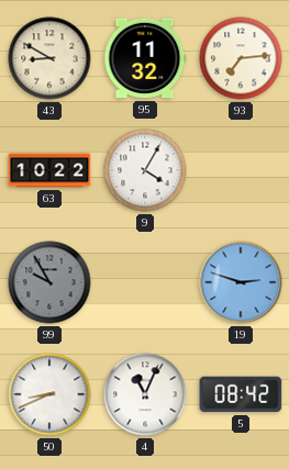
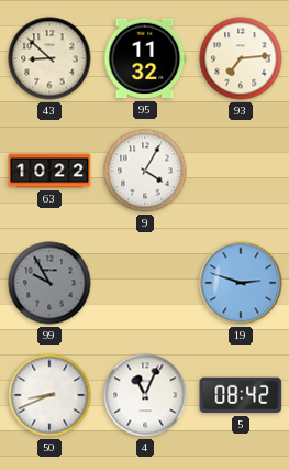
43: 8:50 -> 8:52
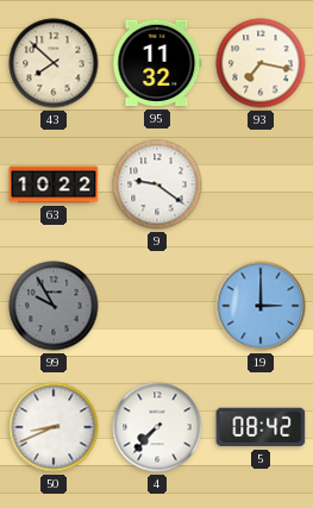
43: 8:52 -> 7:52
93: 7:14 -> 7:17
9: 4:05 -> 9:21
19: 2:48 -> 3:00
4: 11:04 -> 7:37
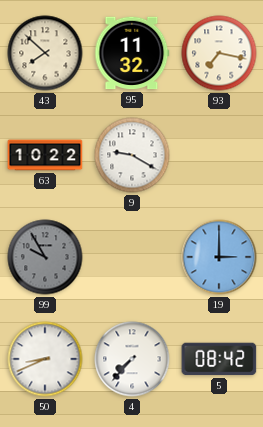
9: 9:21 -> 9:20
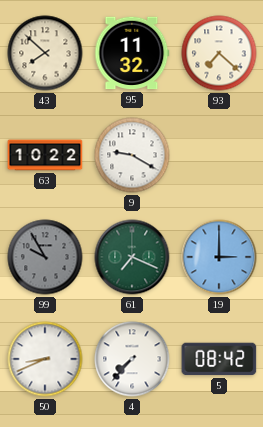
93: 7:17 -> 7:22
61: none -> 7:19
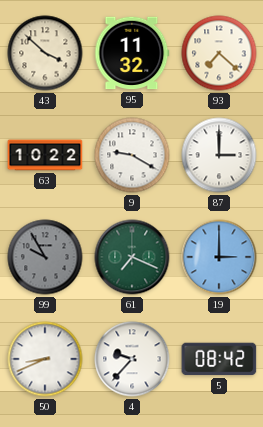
43: 7:52 -> 3:52
87: none -> 3:00
4: 7:37 -> 9:37
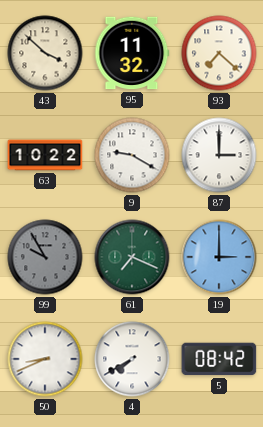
4: 9:37 -> 7:40
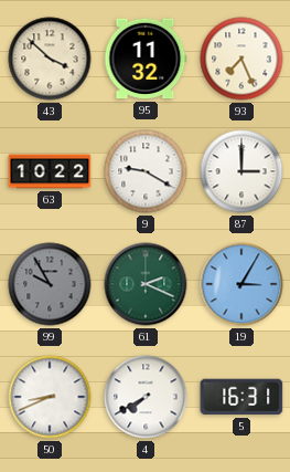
93: 7:22 -> 7:26
61: 7:19 -> 2:19
19: 3:00 -> 3:05
5: 08:42 -> 16:31
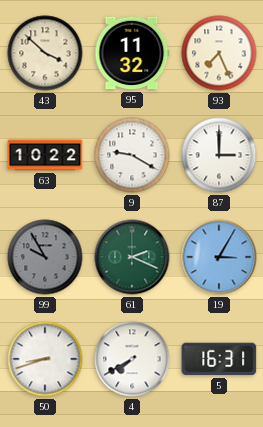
50: 8:41 -> 8:42
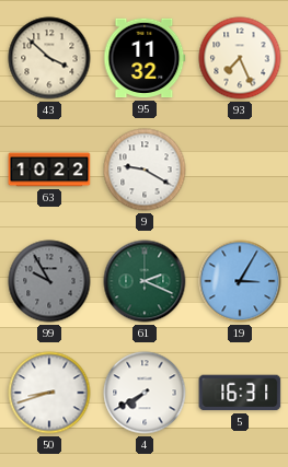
87: 3:00 -> none
